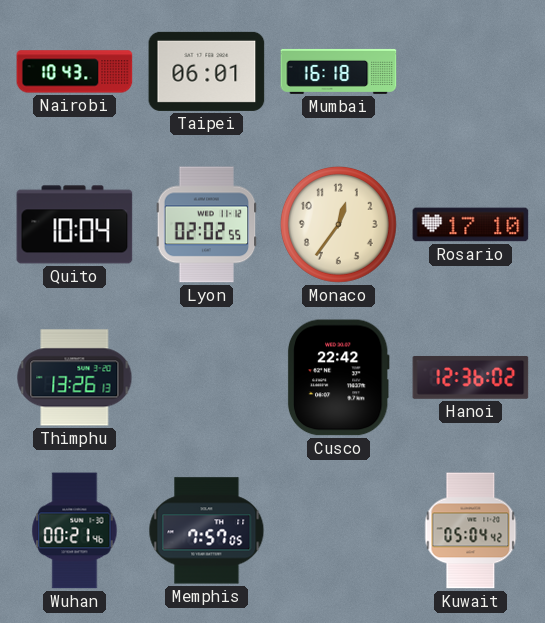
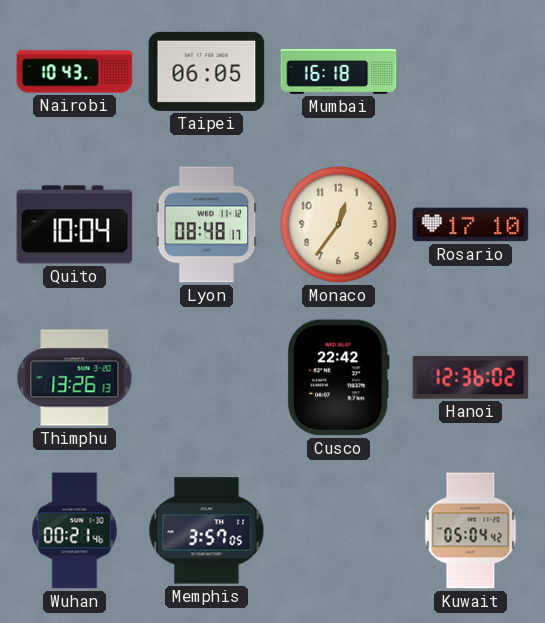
Taipei: 06:01 -> 06:05
Lyon: 02:02 -> 08:48
Memphis: 7:57 -> 3:57
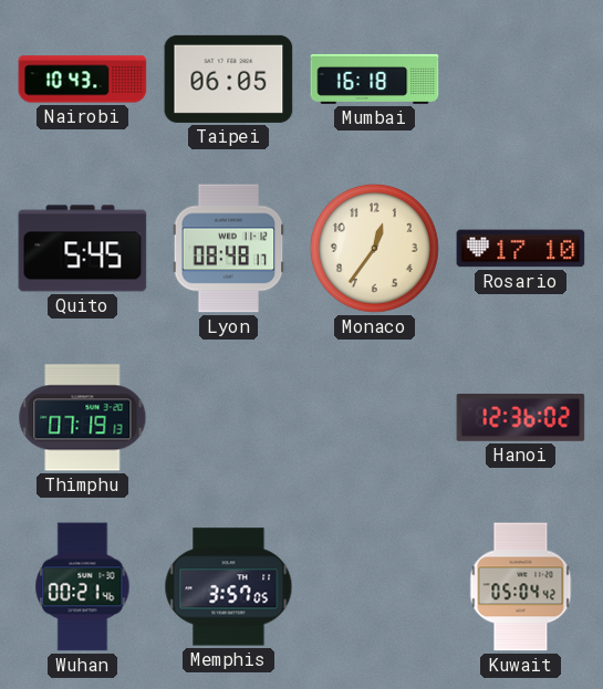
Quito: 10:04 -> 5:45
Thimphu: 13:26 -> 07:19
Cusco: 22:42 -> none
